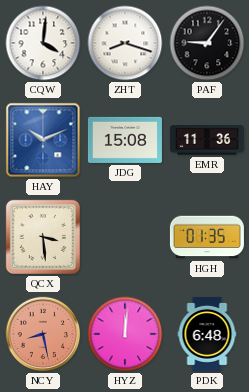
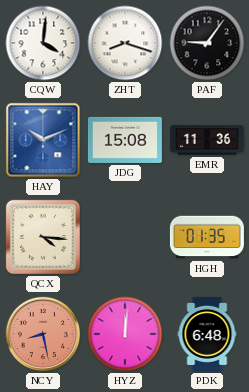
QCX: 3:29 -> 4:16
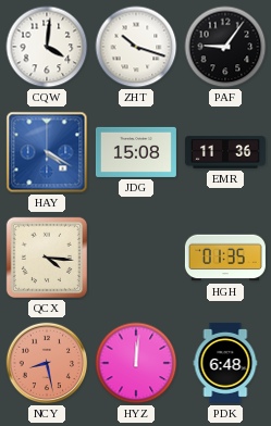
ZHT: 8:18 -> 10:18
HAY: 10:11 -> 4:20
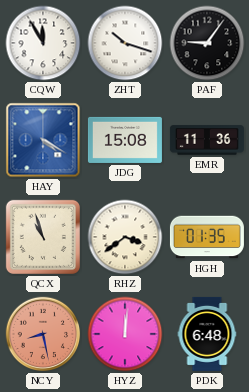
CQW: 4:01 -> 11:55
QCX: 4:16 -> 10:57
RHZ: none -> 3:39
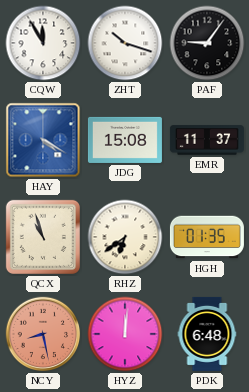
EMR: 11:36 -> 11:37
RHZ: 3:39 -> 6:39
